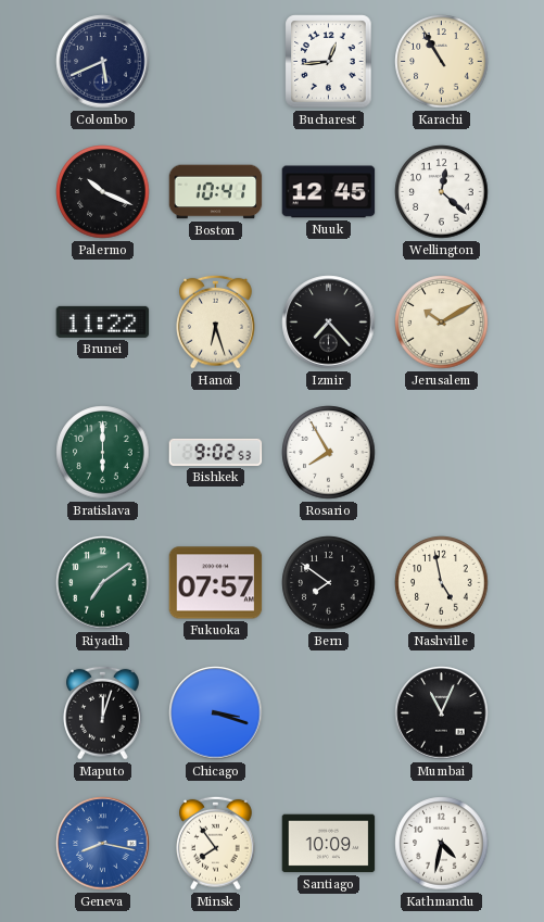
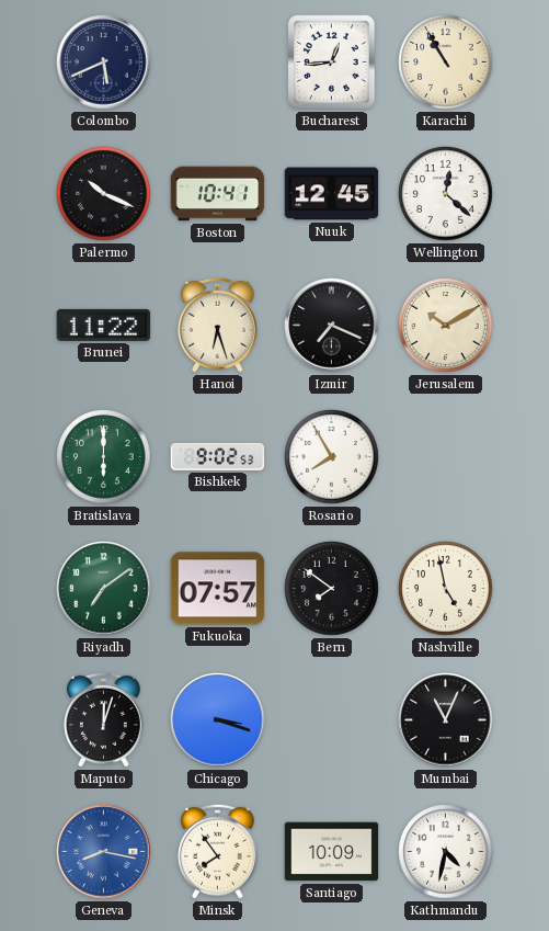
Izmir: 7:23 -> 7:19
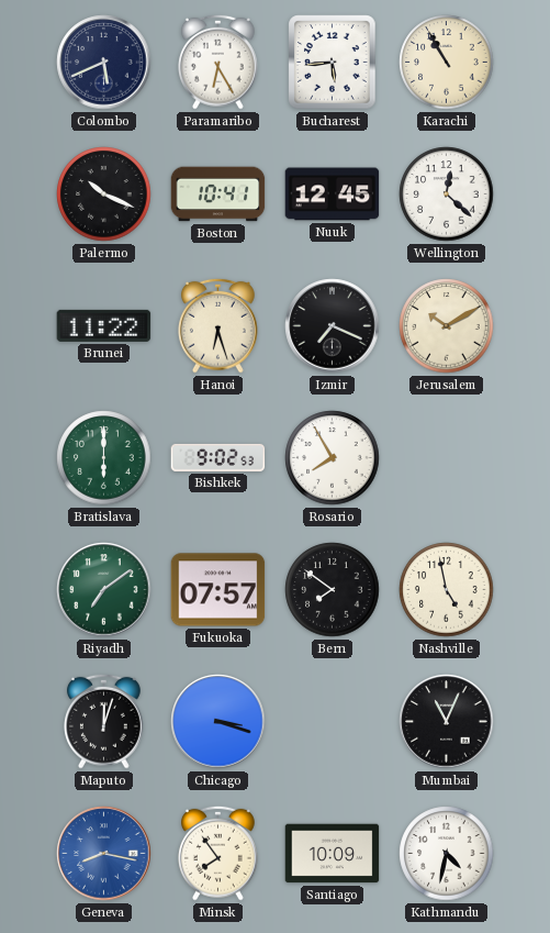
Paramaribo: none -> 6:25
Bucharest: 12:44 -> 5:44
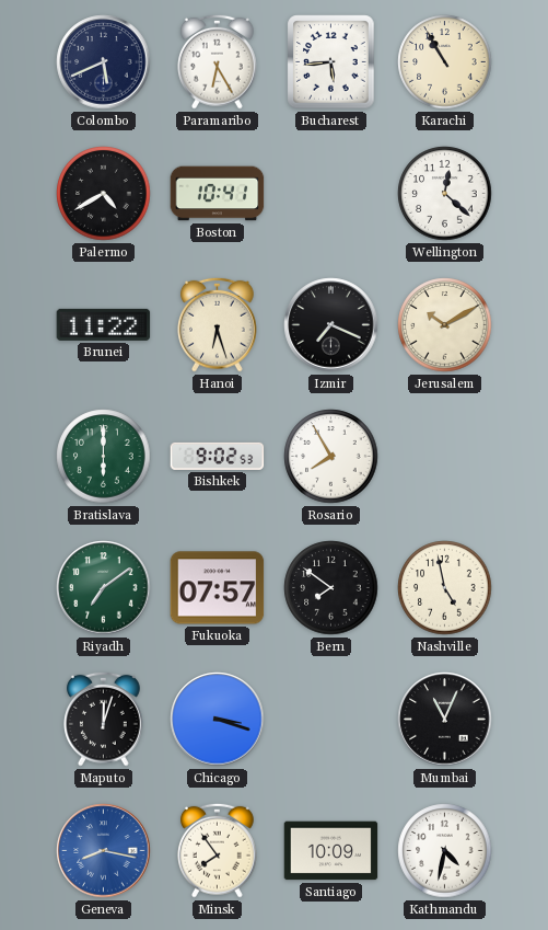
Palermo: 10:19 -> 4:40
Nuuk: 12:45 -> none
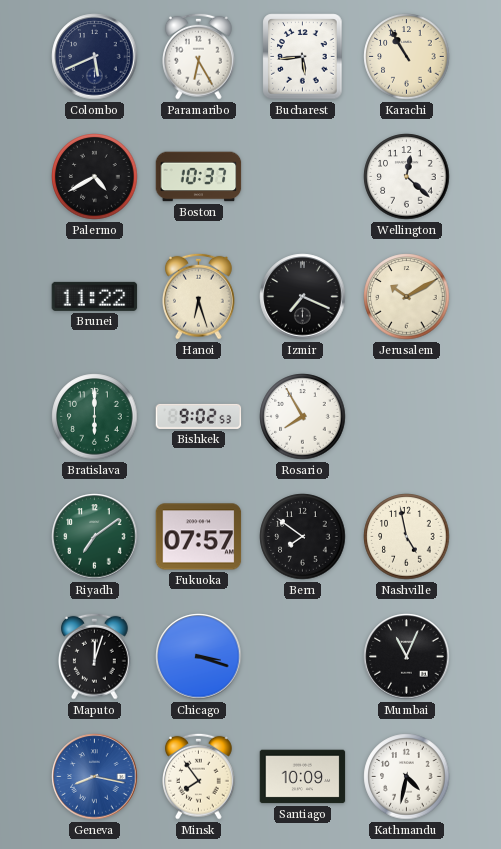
Boston: 10:41 -> 10:37
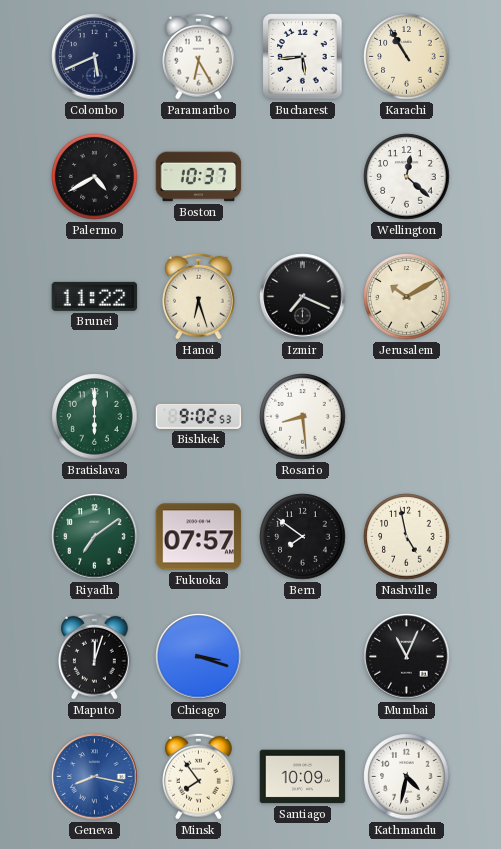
Rosario: 7:55 -> 8:29
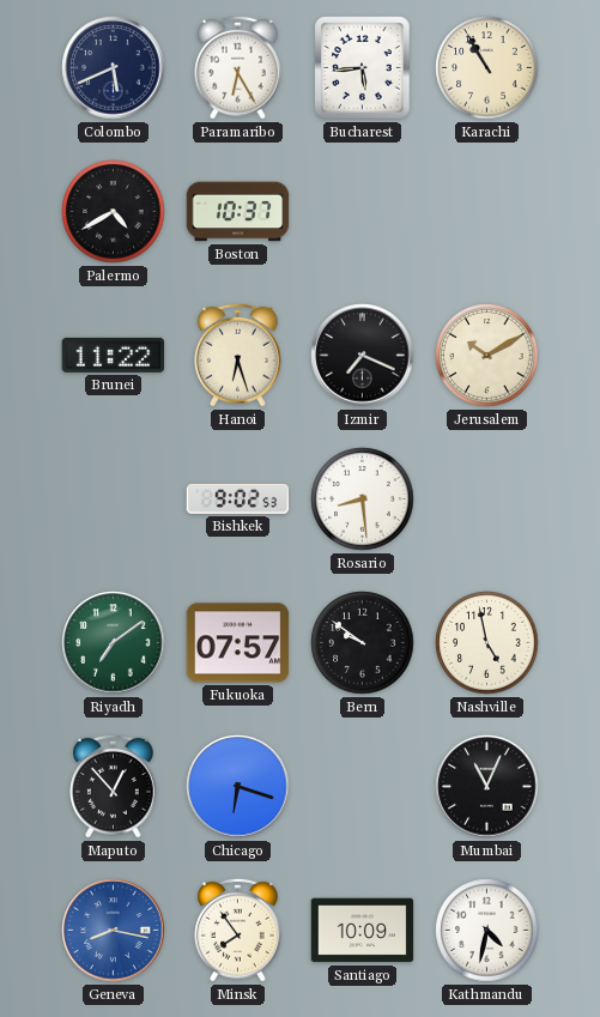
Wellington: 12:22 -> none
Bratislava: 6:00 -> none
Bern: 7:51 -> 9:51
Maputo: 12:03 -> 12:53
Chicago: 3:18 -> 6:18
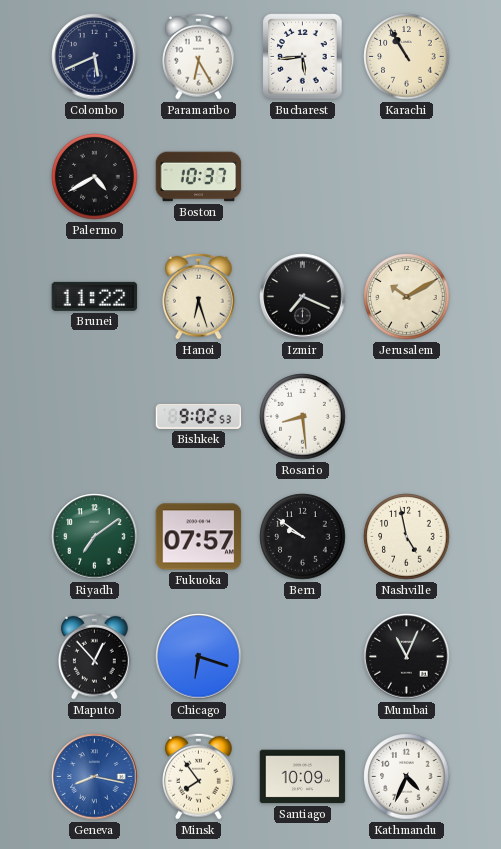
Kathmandu: 4:32 -> 4:34
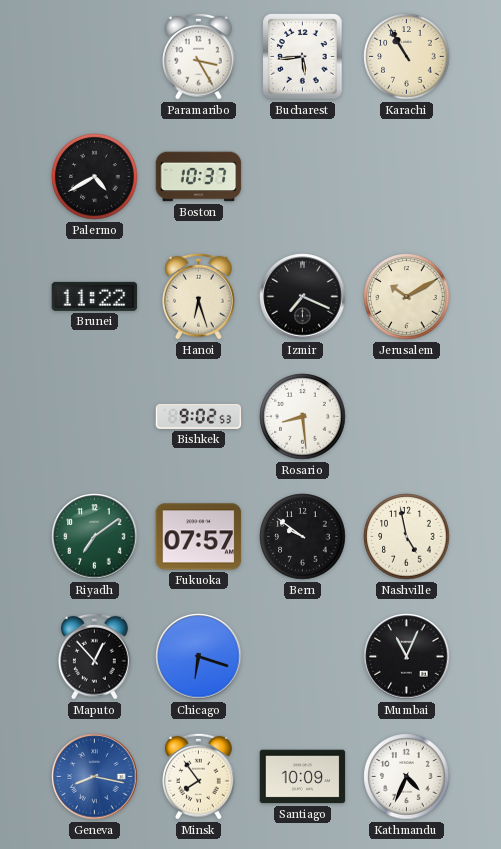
Colombo: 5:41 -> none
Paramaribo: 6:25 -> 3:25
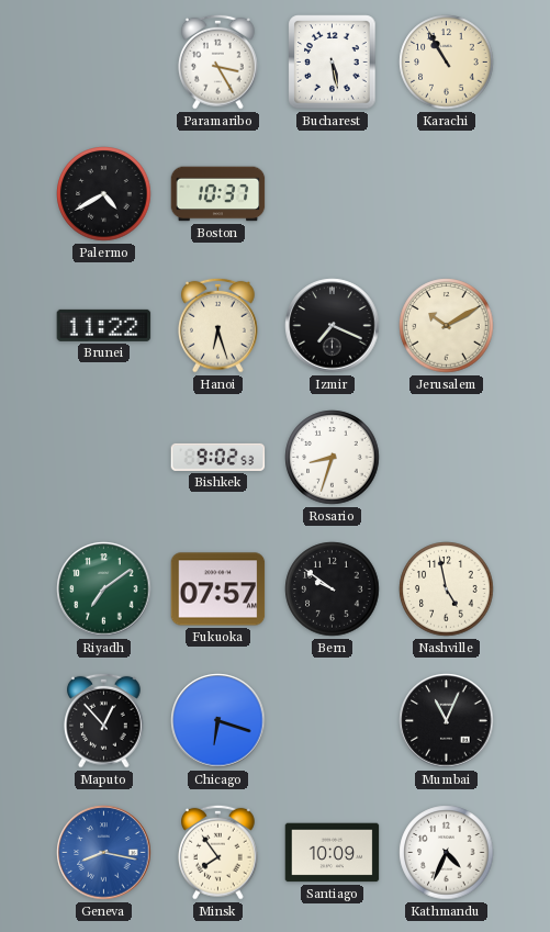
Bucharest: 5:44 -> 5:28
Rosario: 8:29 -> 8:33
